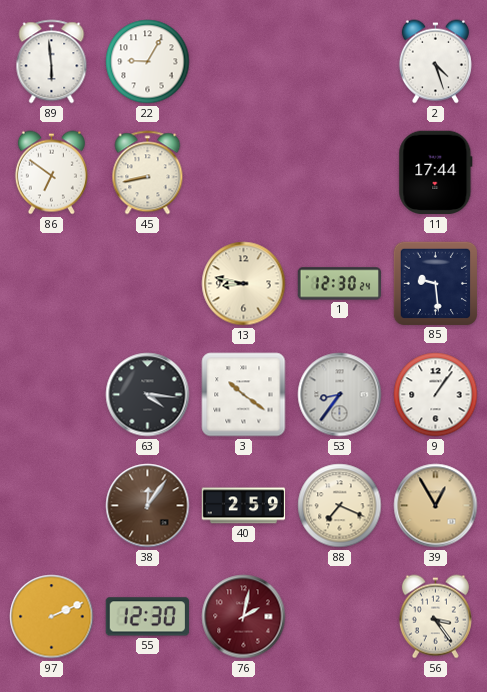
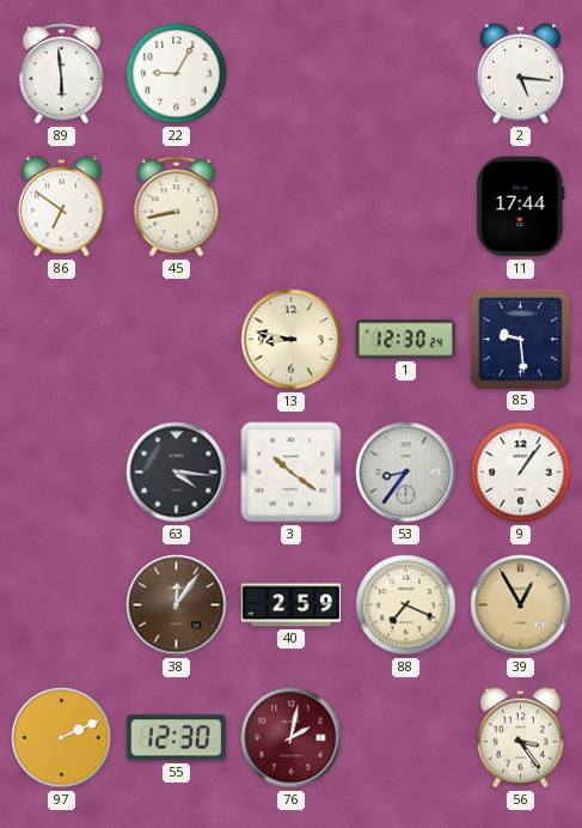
2: 4:27 -> 5:16
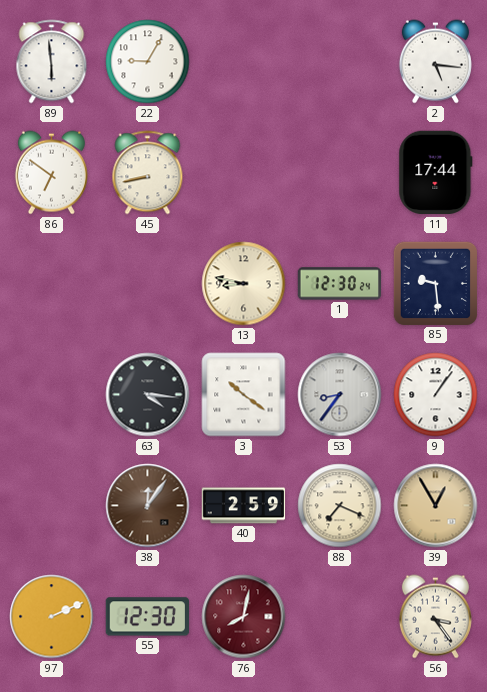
76: 2:02 -> 8:02
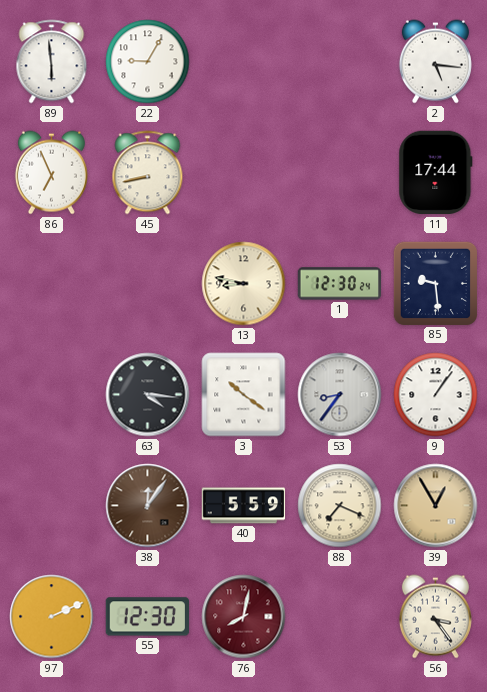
86: 6:51 -> 6:56
40: 2:59 -> 5:59
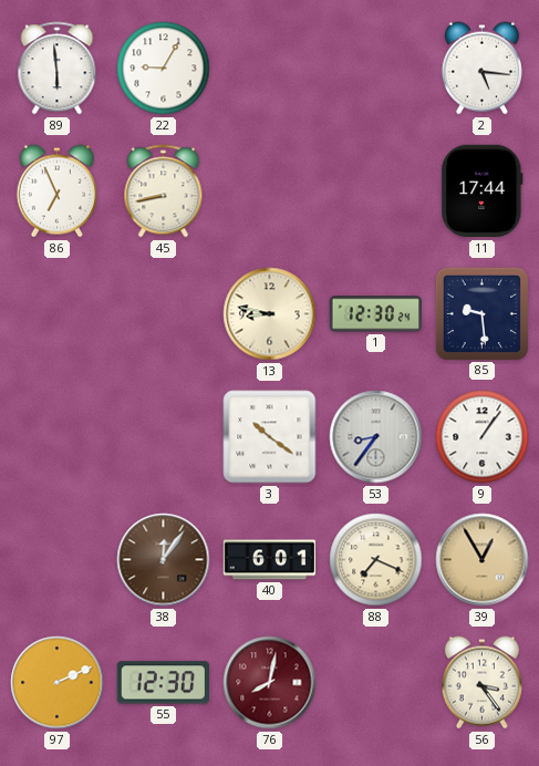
63: 4:16 -> none
40: 5:59 -> 6:01
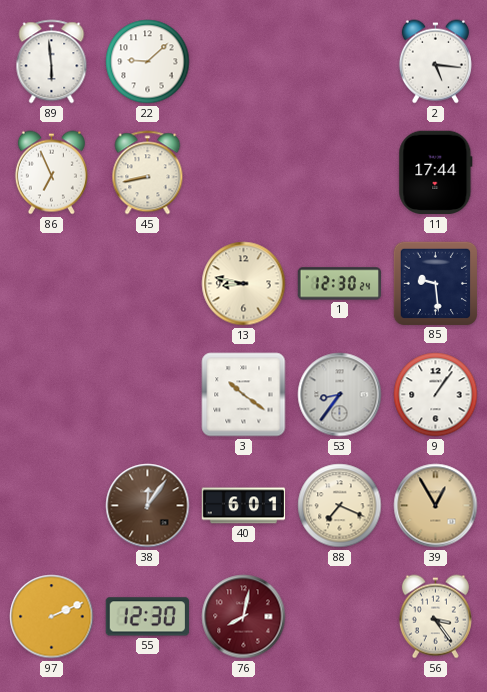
22: 9:05 -> 9:08
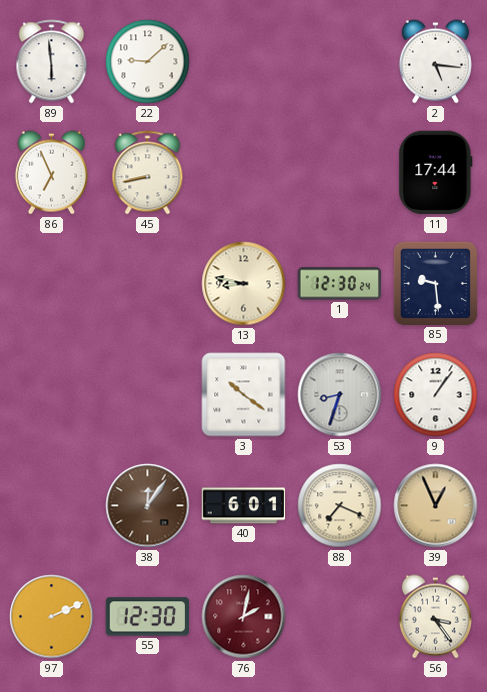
53: 8:36 -> 8:33
39: 12:55 -> 12:56
76: 8:02 -> 2:02
